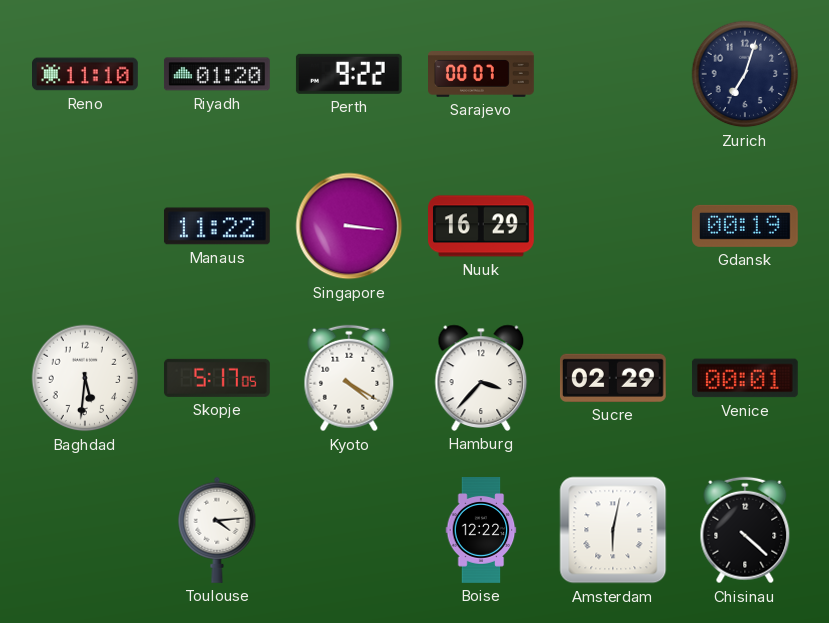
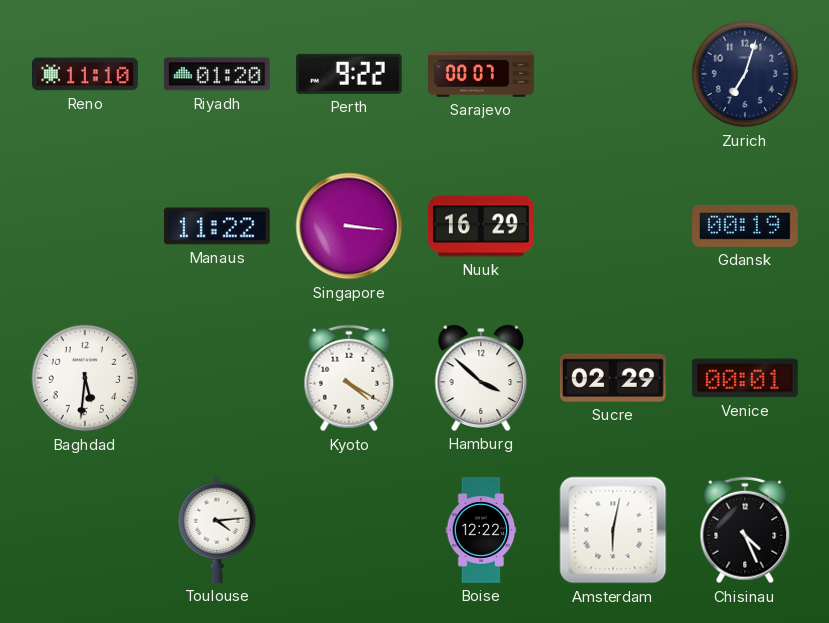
Skopje: 5:17 -> none
Hamburg: 3:37 -> 3:52
Chisinau: 4:22 -> 4:26
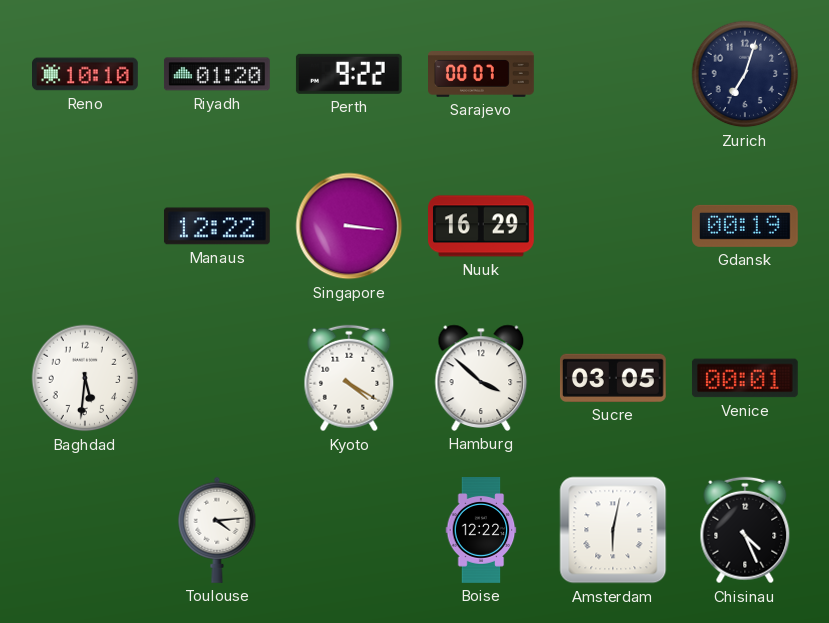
Reno: 11:10 -> 10:10
Manaus: 11:22 -> 12:22
Sucre: 02:29 -> 03:05
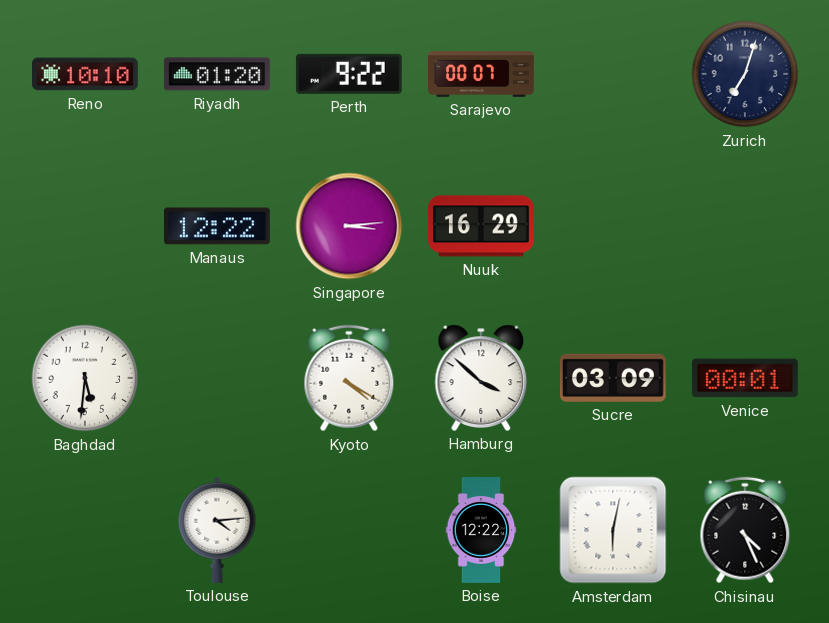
Singapore: 3:16 -> 3:14
Gdansk: 00:19 -> none
Sucre: 03:05 -> 03:09
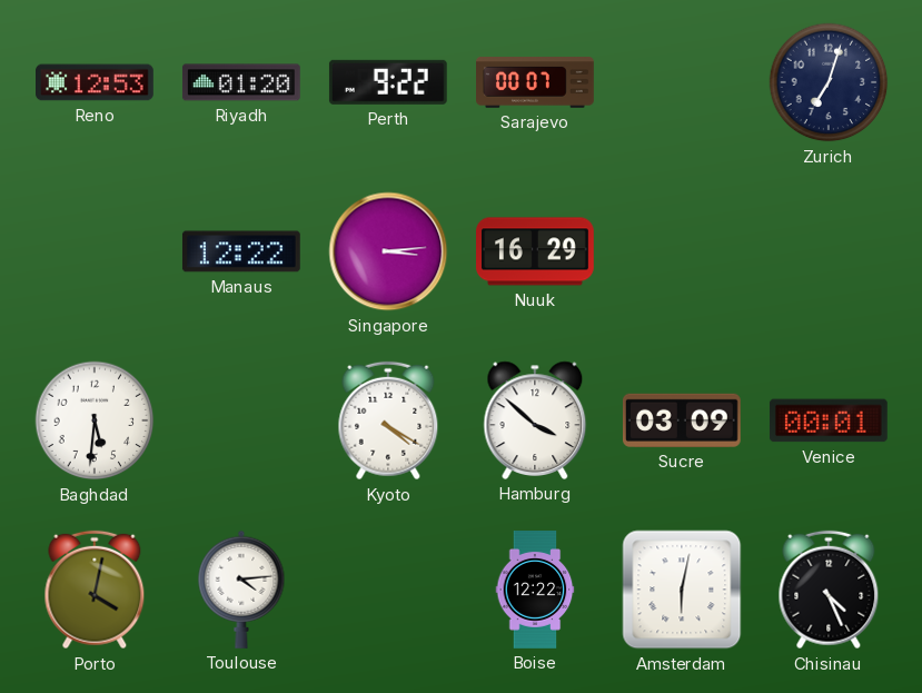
Reno: 10:10 -> 12:53
Porto: none -> 4:02
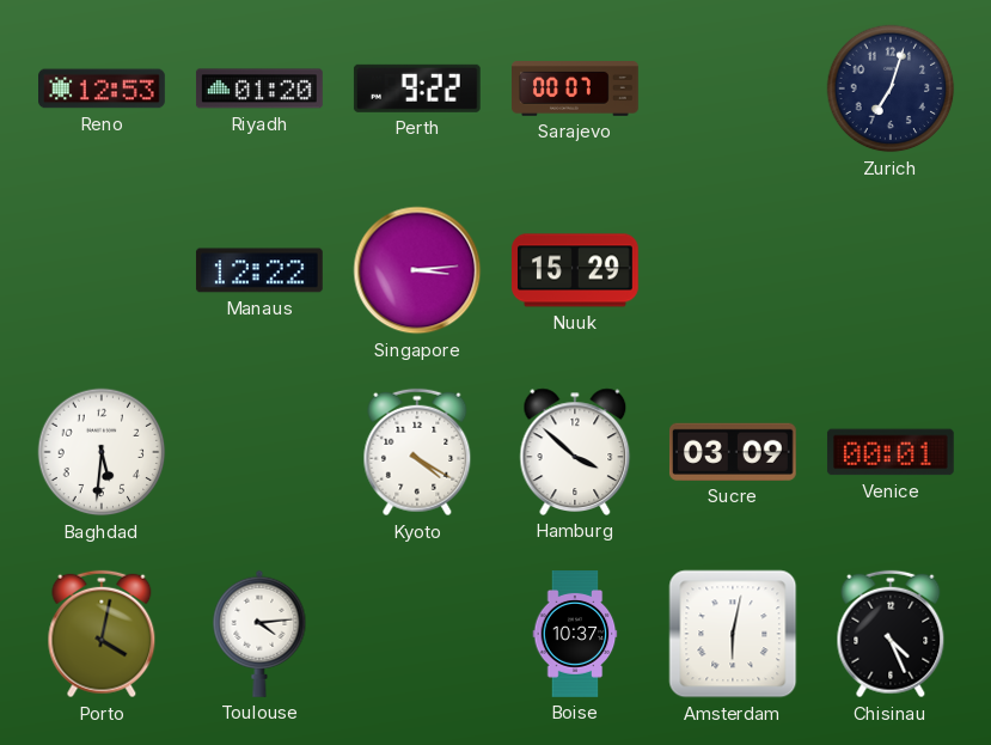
Nuuk: 16:29 -> 15:29
Boise: 12:22 -> 10:37
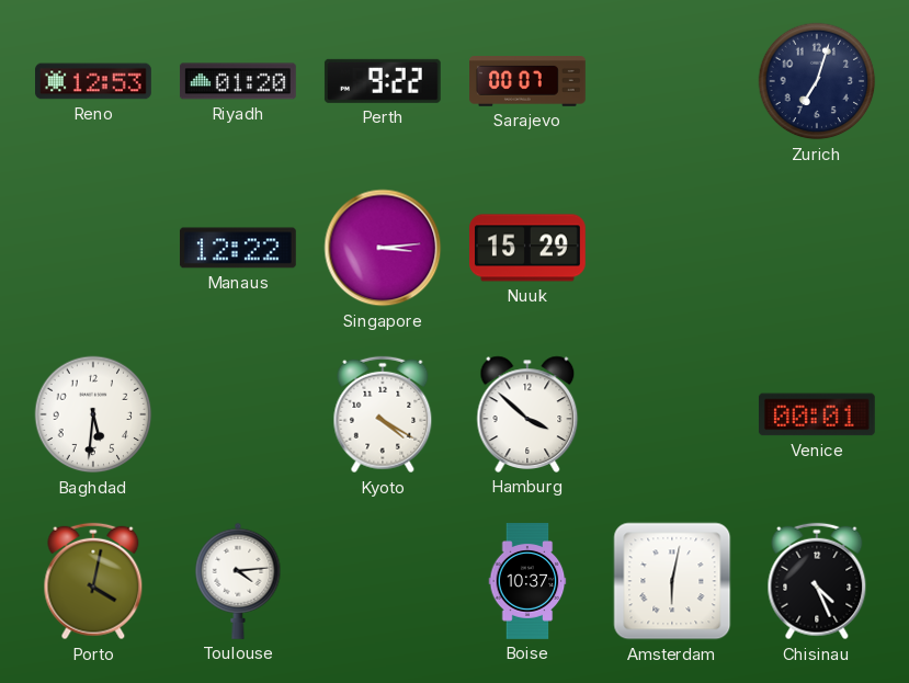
Sucre: 03:09 -> none
